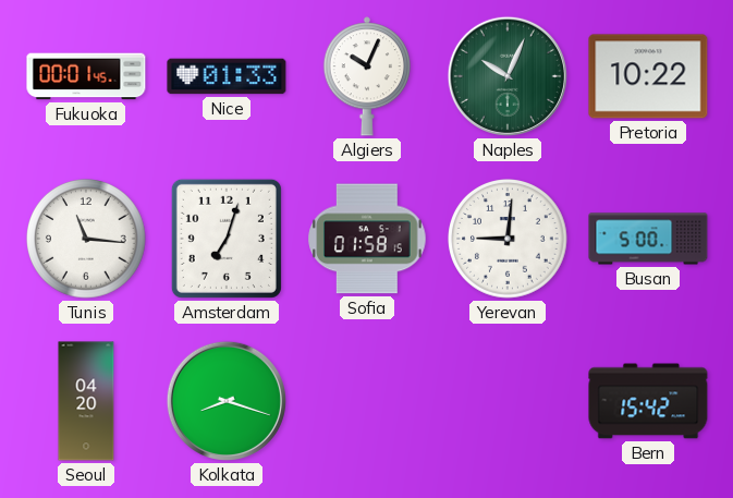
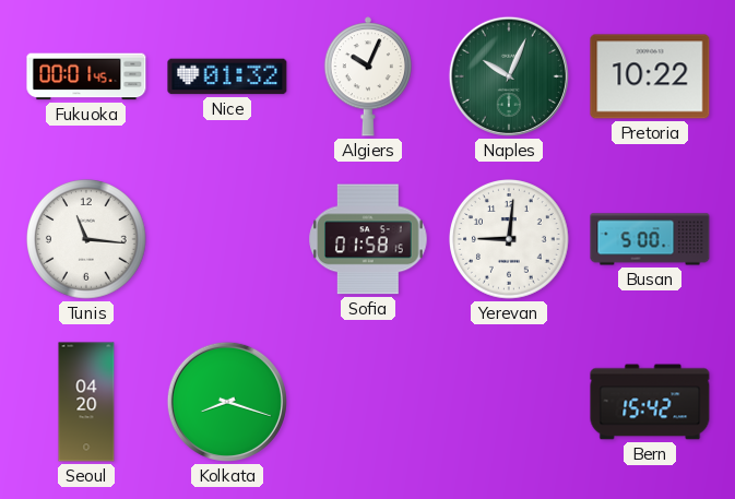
Nice: 01:33 -> 01:32
Amsterdam: 7:03 -> none
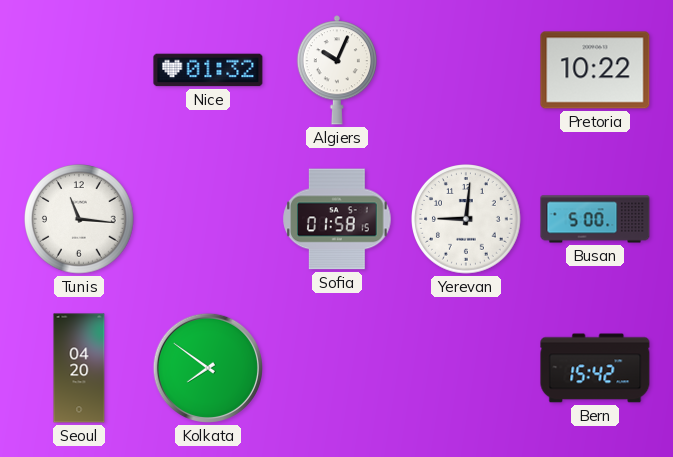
Fukuoka: 00:01 -> none
Naples: 10:04 -> none
Kolkata: 8:18 -> 7:51
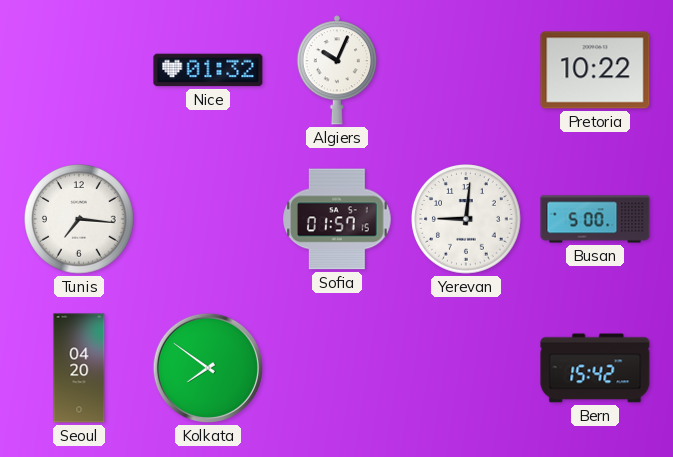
Tunis: 11:16 -> 7:16
Sofia: 01:58 -> 01:57
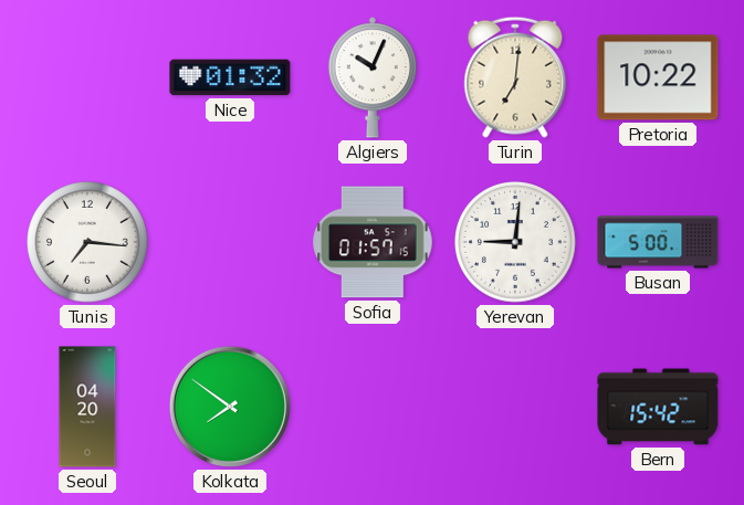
Turin: none -> 7:01
